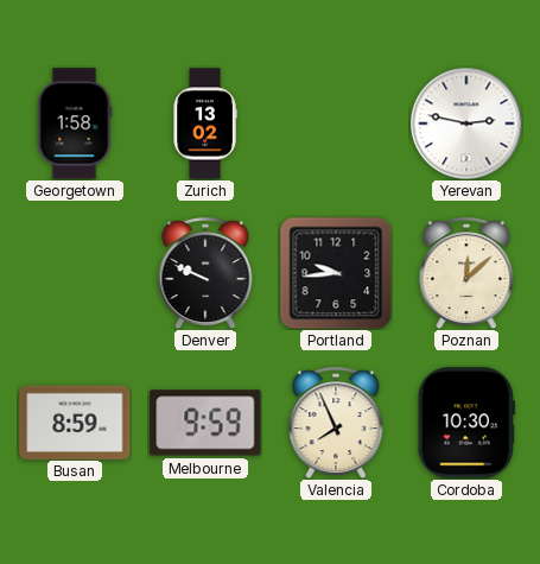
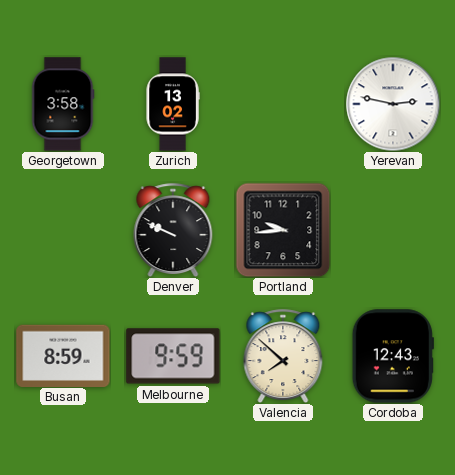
Georgetown: 1:58 -> 3:58
Poznan: 12:08 -> none
Valencia: 7:56 -> 7:52
Cordoba: 10:30 -> 12:43
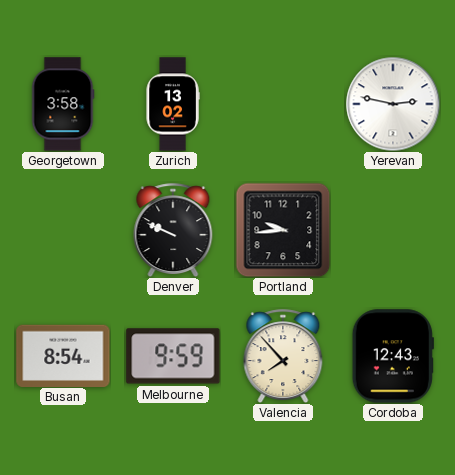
Busan: 8:59 -> 8:54
Valencia: 7:52 -> 7:53
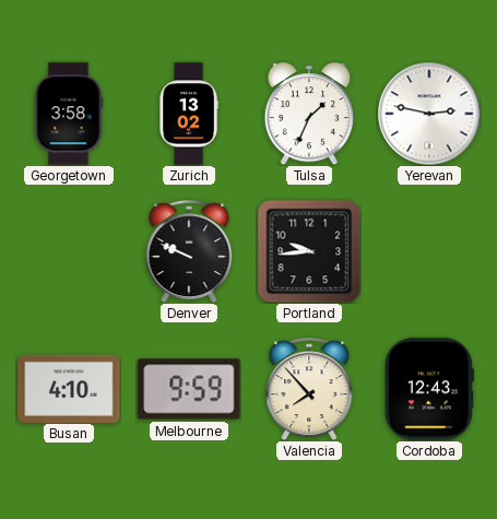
Tulsa: none -> 1:34
Busan: 8:54 -> 4:10
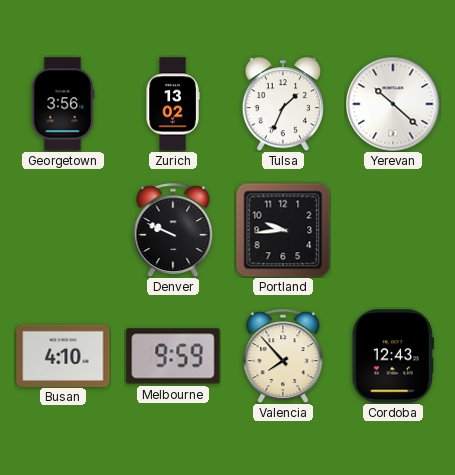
Georgetown: 3:58 -> 3:56
Yerevan: 2:47 -> 10:22
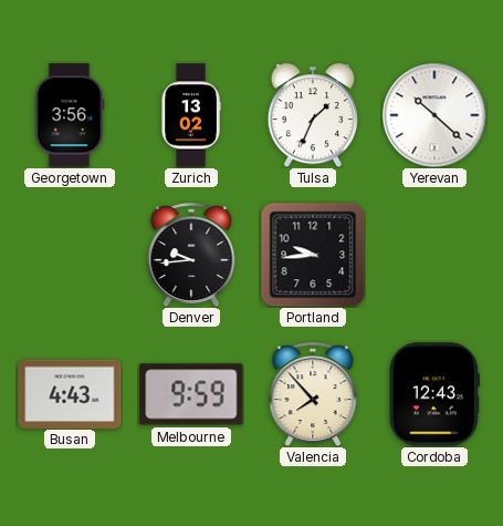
Denver: 9:49 -> 9:44
Busan: 4:10 -> 4:43
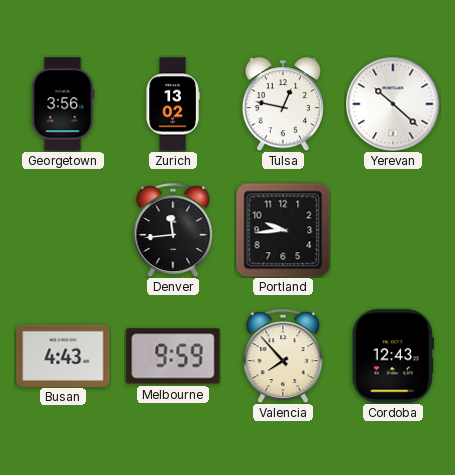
Tulsa: 1:34 -> 12:47
Denver: 9:44 -> 11:44
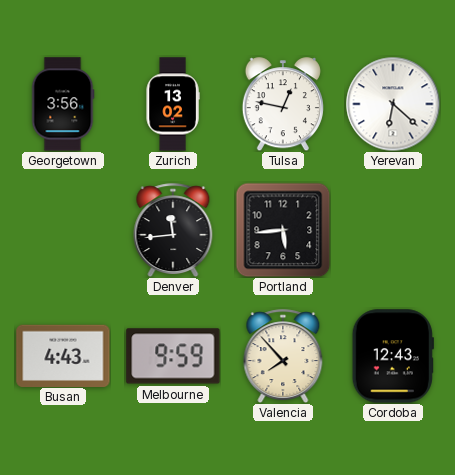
Yerevan: 10:22 -> 6:22
Portland: 9:44 -> 5:44
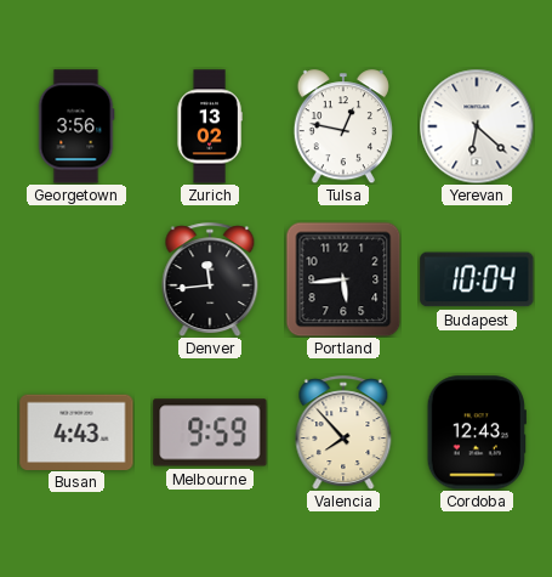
Budapest: none -> 10:04
